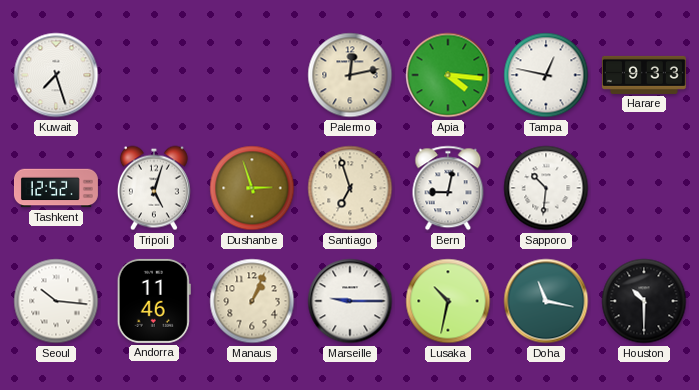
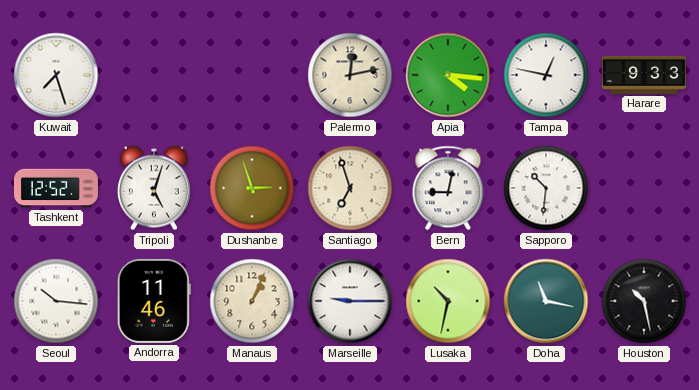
Houston: 10:30 -> 10:28
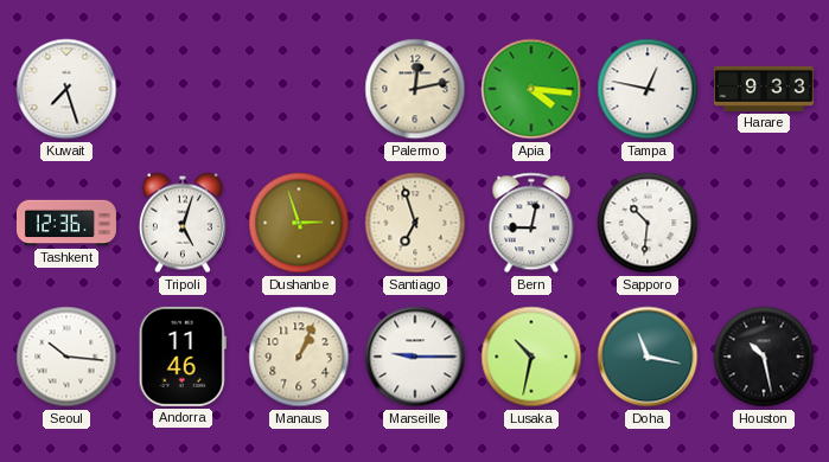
Tashkent: 12:52 -> 12:36
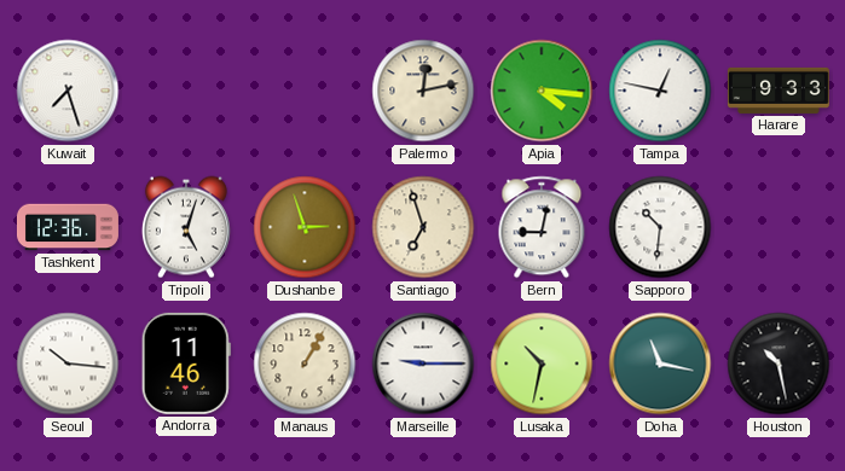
Manaus: 1:04 -> 1:05
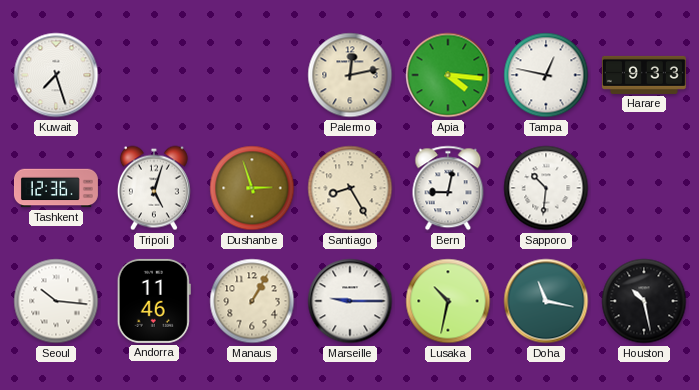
Santiago: 6:57 -> 8:25
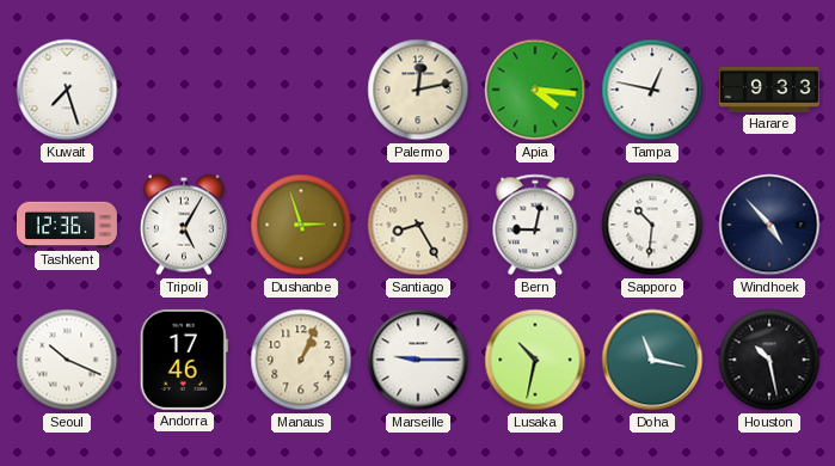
Tripoli: 5:03 -> 5:05
Windhoek: none -> 4:53
Seoul: 10:16 -> 10:19
Andorra: 11:46 -> 17:46
Manaus: 1:05 -> 1:04
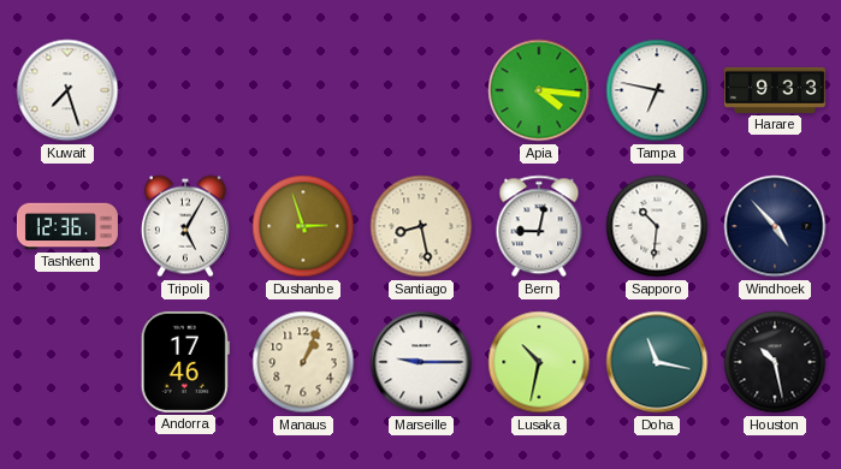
Palermo: 12:13 -> none
Tampa: 12:47 -> 6:47
Santiago: 8:25 -> 8:28
Seoul: 10:19 -> none
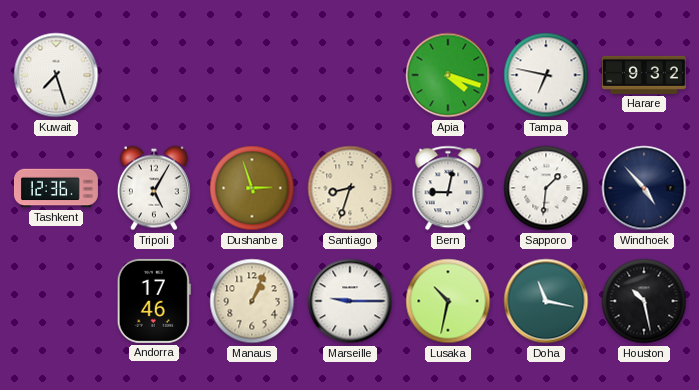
Apia: 4:16 -> 4:18
Harare: 9:33 -> 9:32
Santiago: 8:28 -> 8:33
Sapporo: 10:31 -> 1:31
